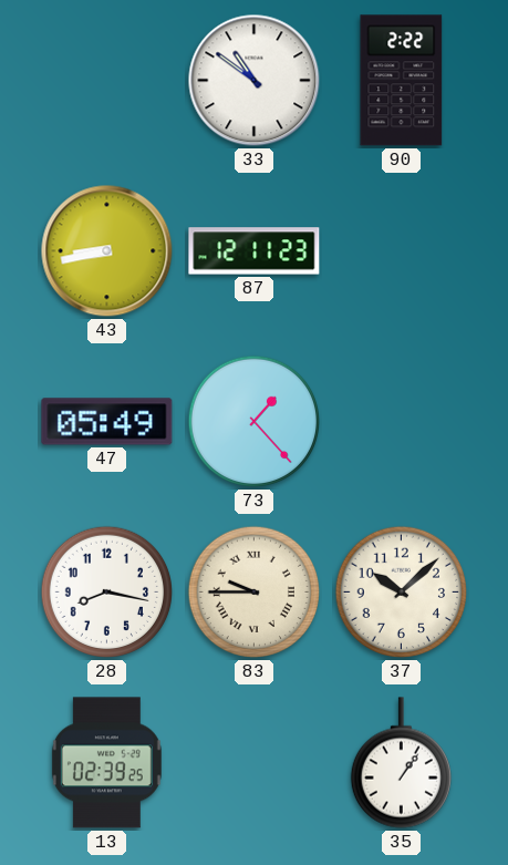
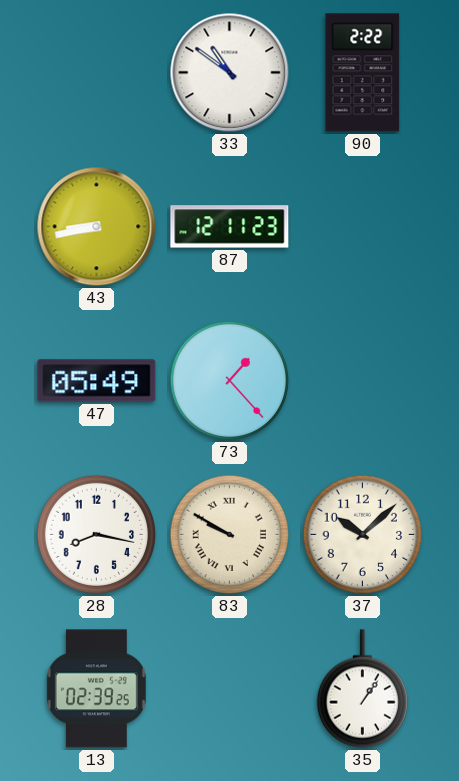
83: 9:45 -> 9:50
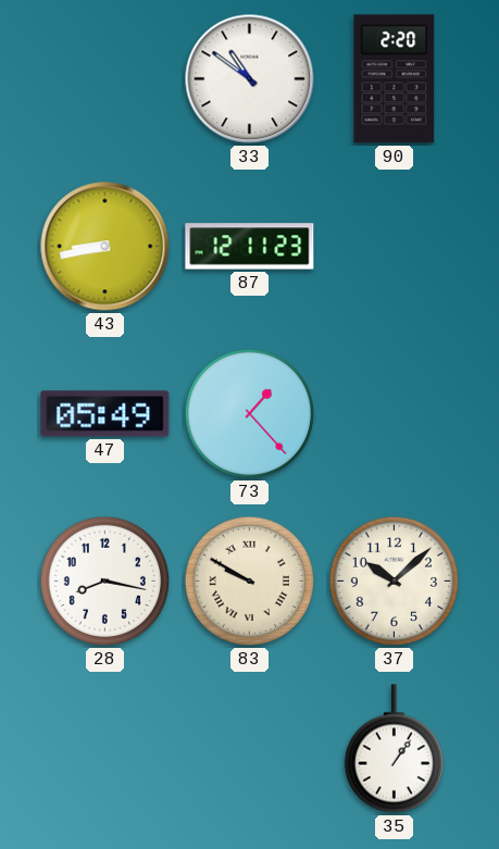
90: 2:22 -> 2:20
13: 02:39 -> none
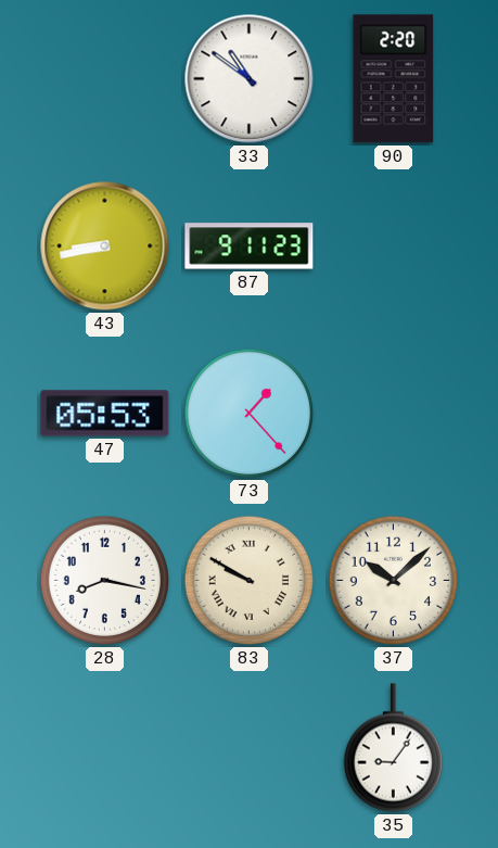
87: 12:11 -> 9:11
47: 05:49 -> 05:53
35: 1:06 -> 9:06
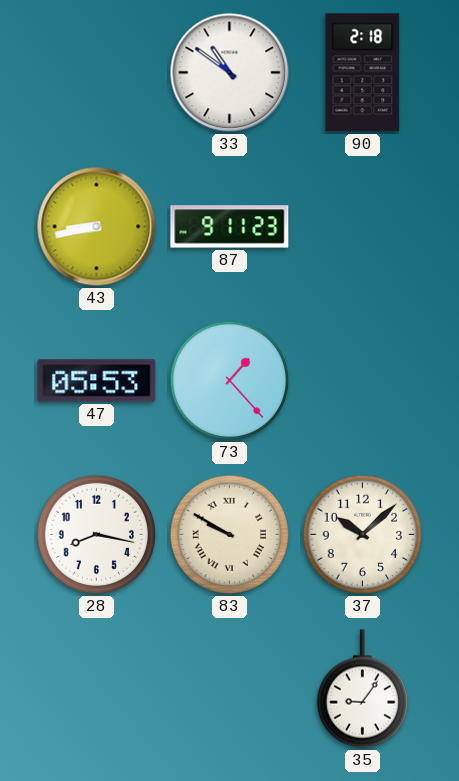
90: 2:20 -> 2:18
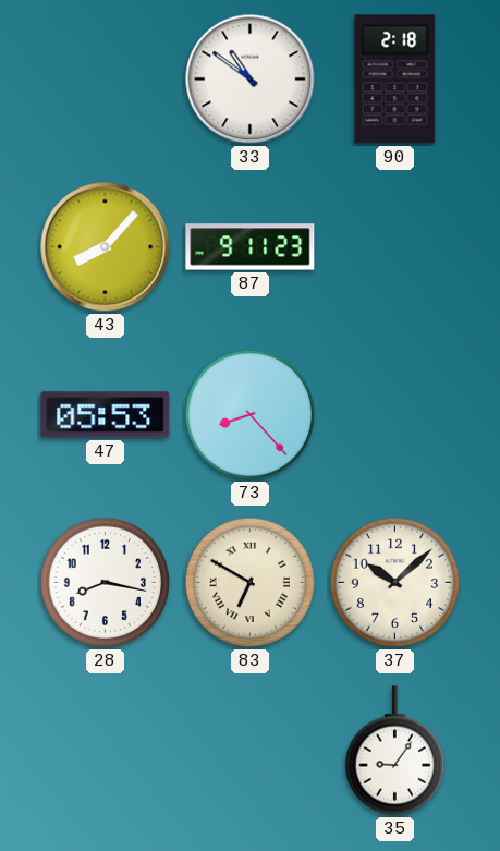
43: 8:43 -> 8:07
73: 1:23 -> 8:23
83: 9:50 -> 6:50
